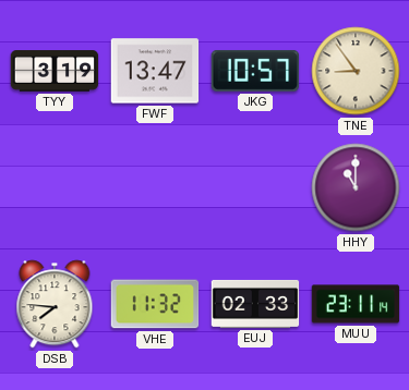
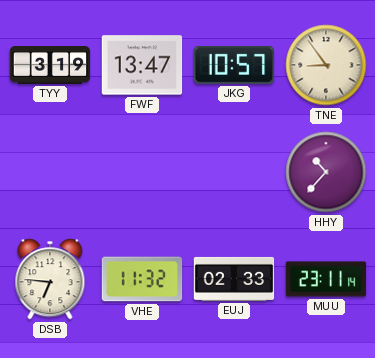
HHY: 11:00 -> 10:37
DSB: 7:46 -> 6:46
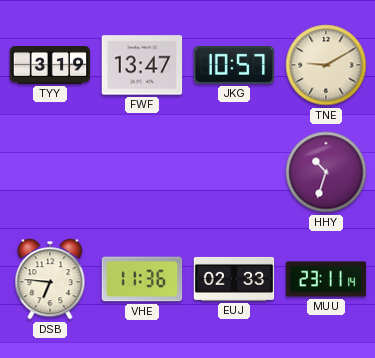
TNE: 8:54 -> 9:10
HHY: 10:37 -> 10:33
VHE: 11:32 -> 11:36
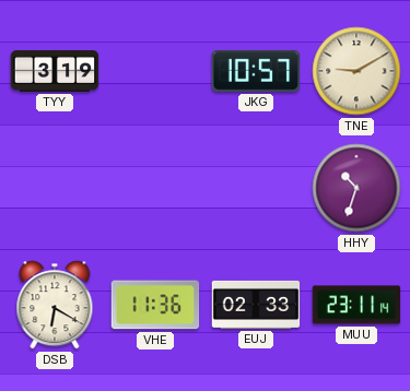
FWF: 13:47 -> none
DSB: 6:46 -> 6:20
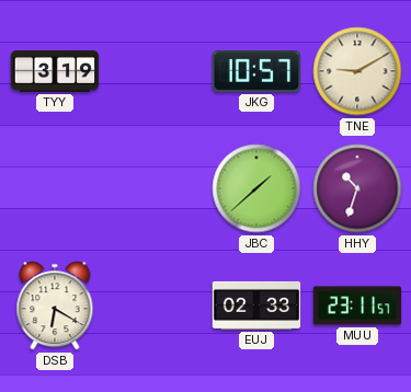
JBC: none -> 1:38
VHE: 11:36 -> none
MUU: 23:11:14 -> 23:11:57
